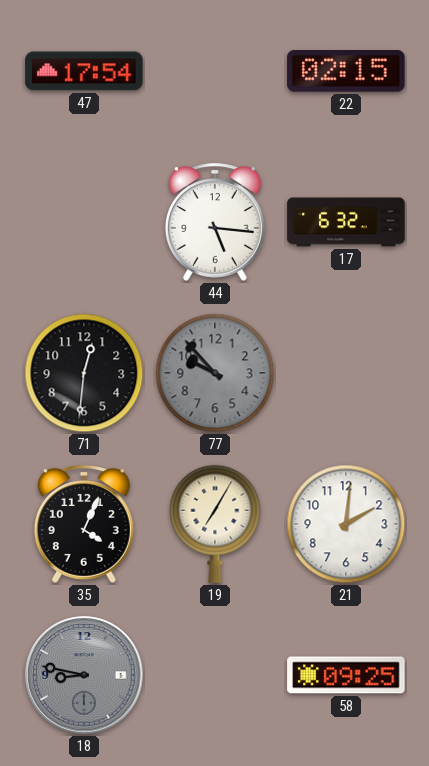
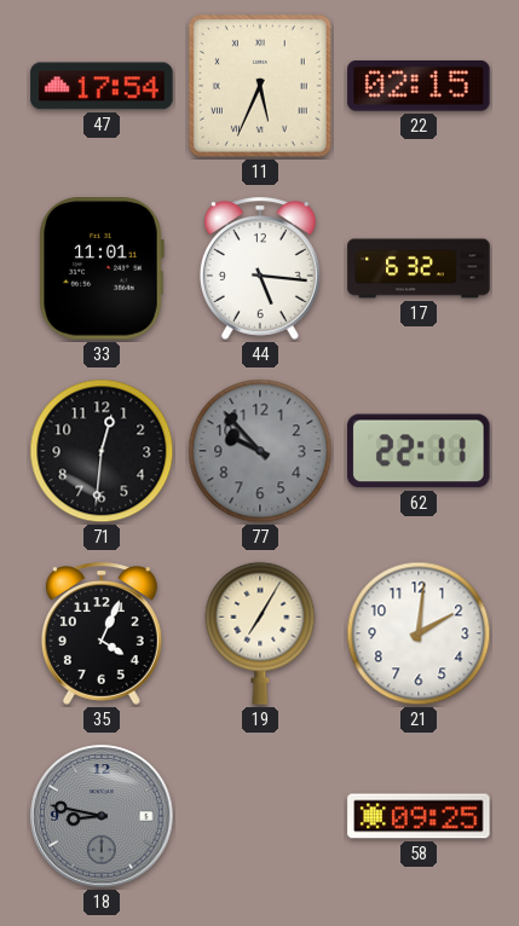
11: none -> 5:34
33: none -> 11:01
62: none -> 22:11
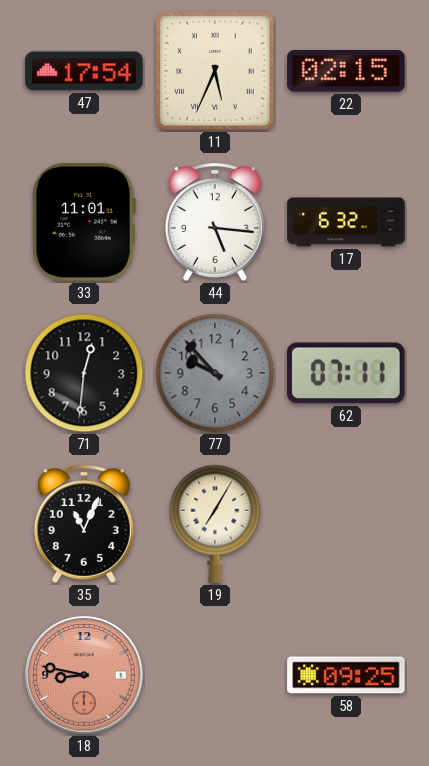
62: 22:11 -> 07:11
35: 4:04 -> 11:04
21: 2:01 -> none
18 dial: grey -> salmon
